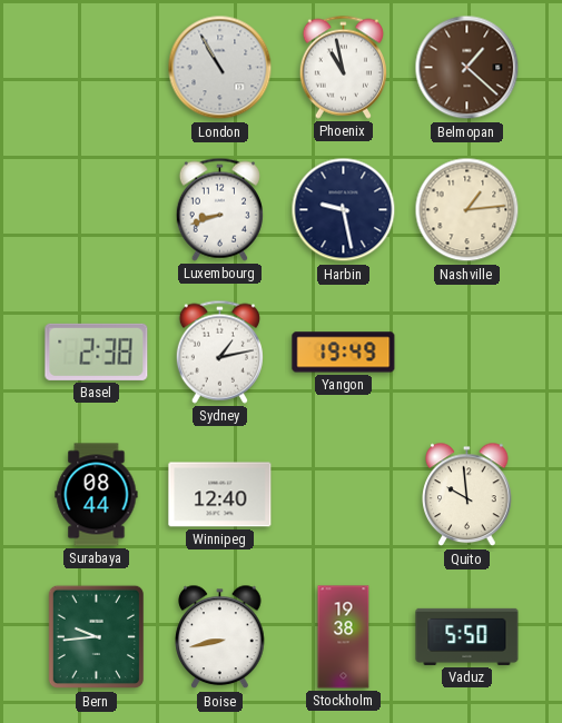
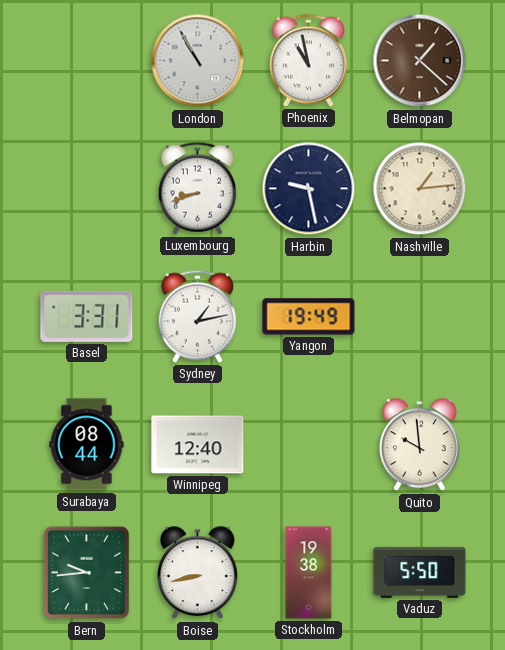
Basel: 2:38 -> 3:31
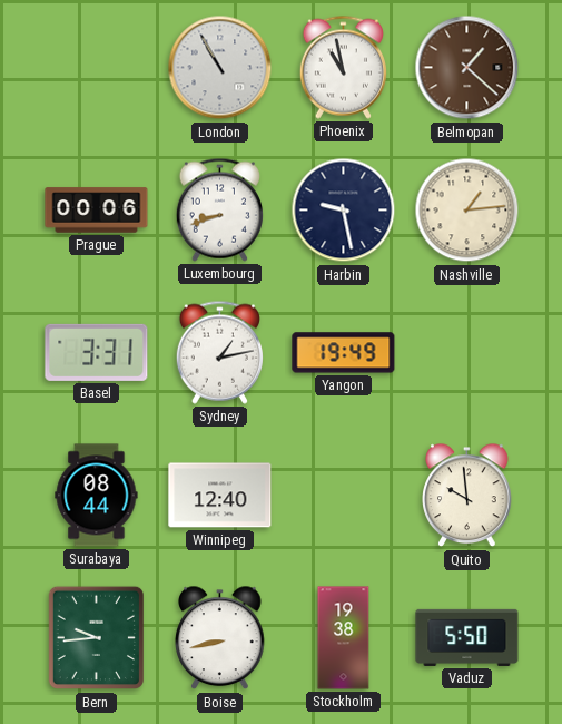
Prague: none -> 00:06
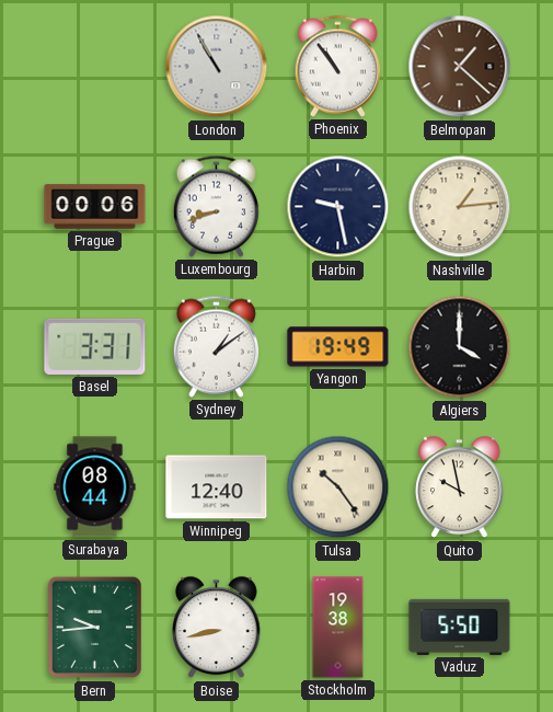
Phoenix: 10:58 -> 10:54
Sydney: 1:13 -> 1:09
Algiers: none -> 4:00
Tulsa: none -> 10:24
Quito: 9:59 -> 9:58
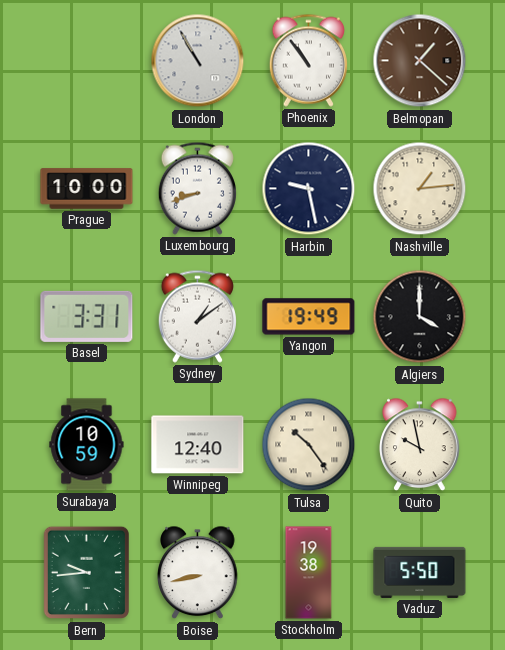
Prague: 00:06 -> 10:00
Surabaya: 08:44 -> 10:59
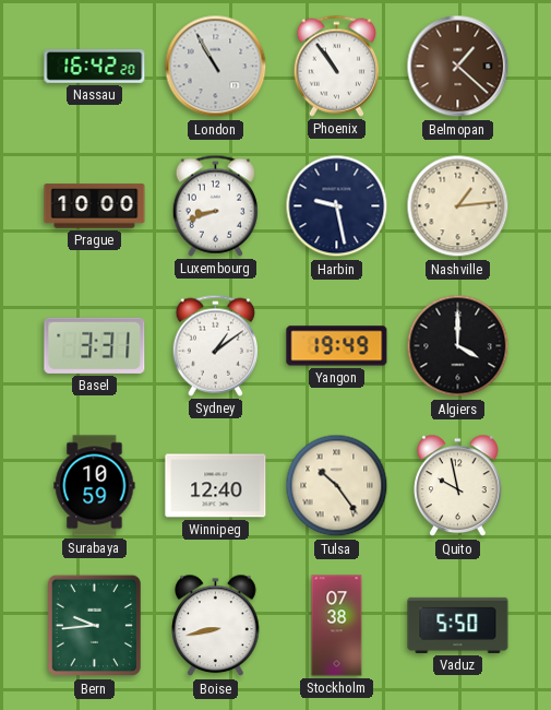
Nassau: none -> 16:42
Stockholm: 19:38 -> 07:38
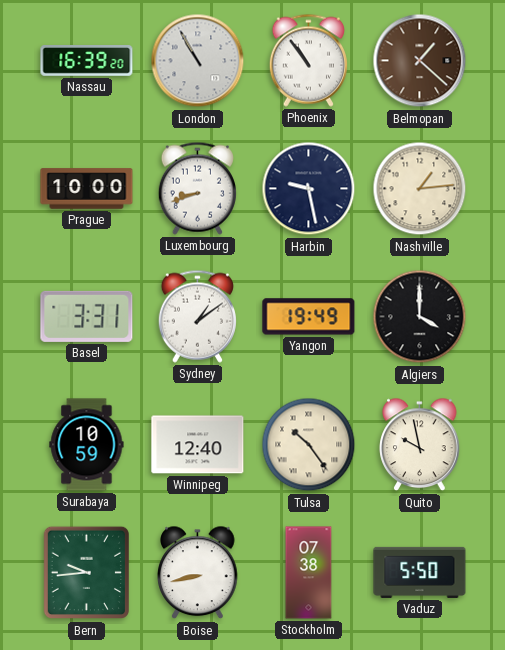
Nassau: 16:42 -> 16:39
